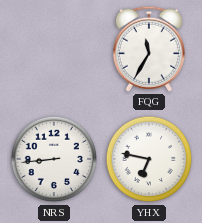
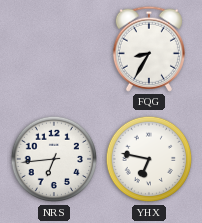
FQG: 11:35 -> 8:35
NRS: 8:44 -> 6:44
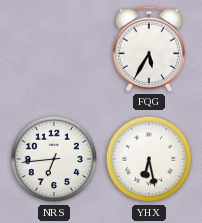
FQG: 8:35 -> 5:35
YHX: 6:47 -> 6:28
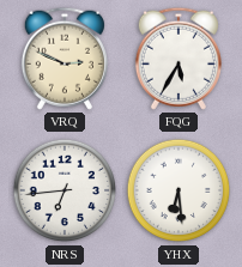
VRQ: none -> 2:49
YHX: 6:28 -> 6:29
